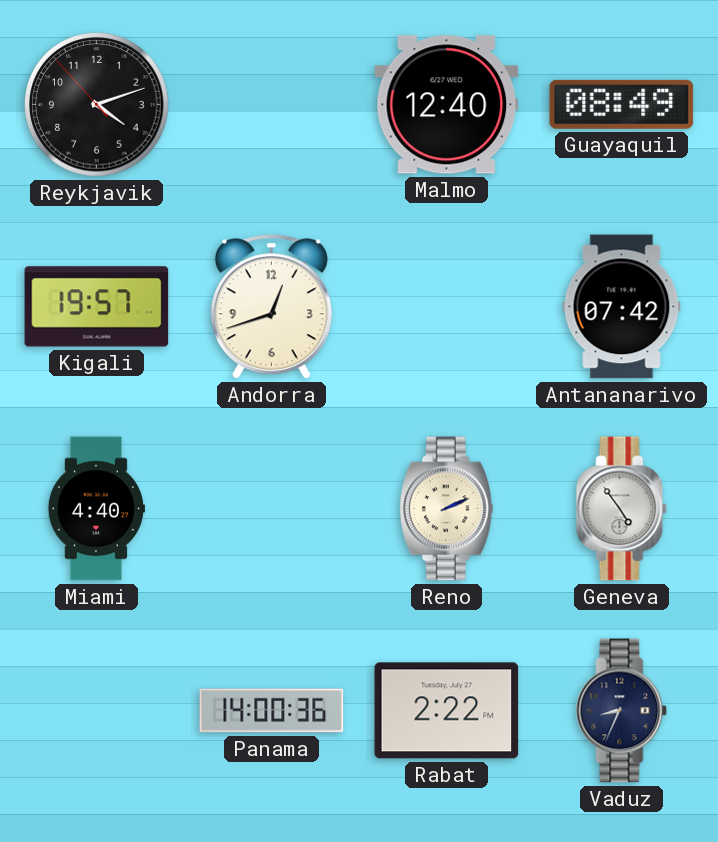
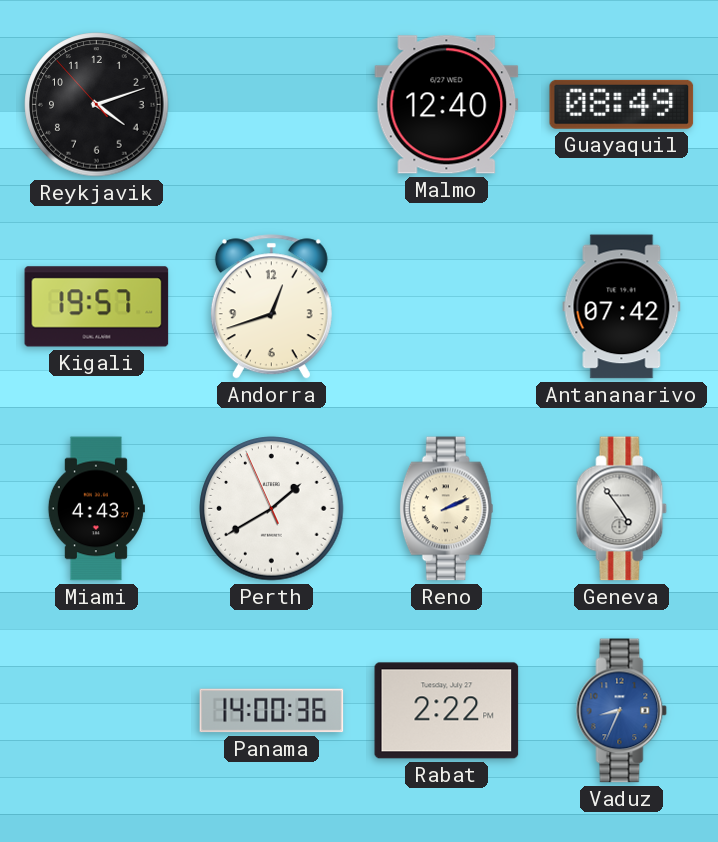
Miami: 4:40 -> 4:43
Perth: none -> 1:39
Vaduz dial: navy -> blue
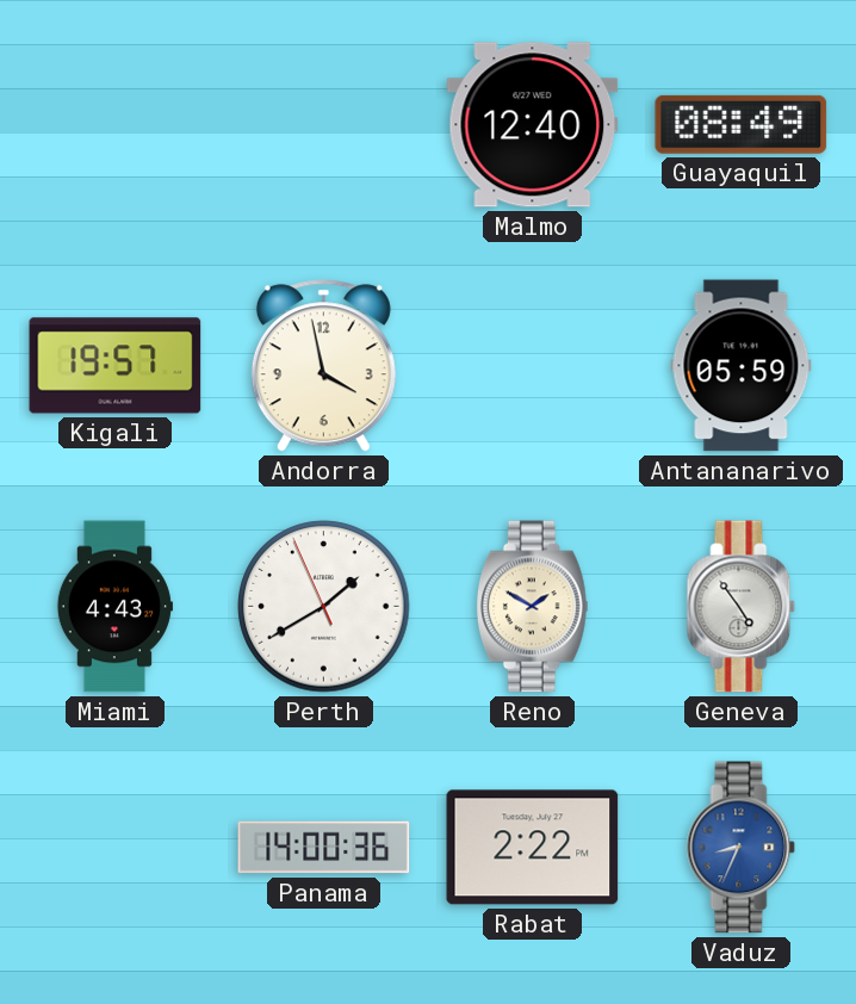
Reykjavik: 4:11 -> none
Andorra: 12:42 -> 3:58
Antananarivo: 07:42 -> 05:59
Reno: 2:11 -> 1:50
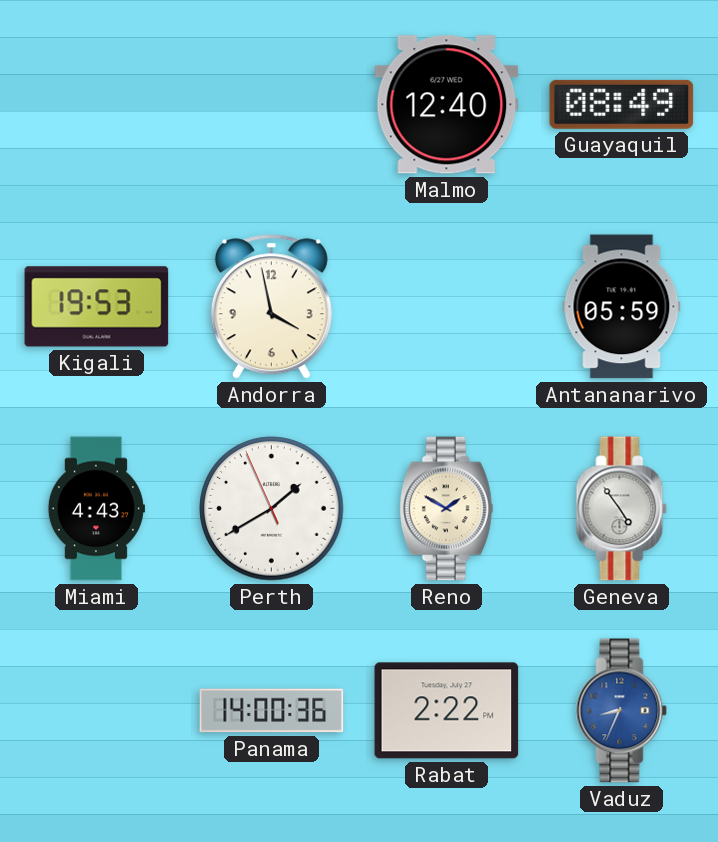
Kigali: 19:57 -> 19:53
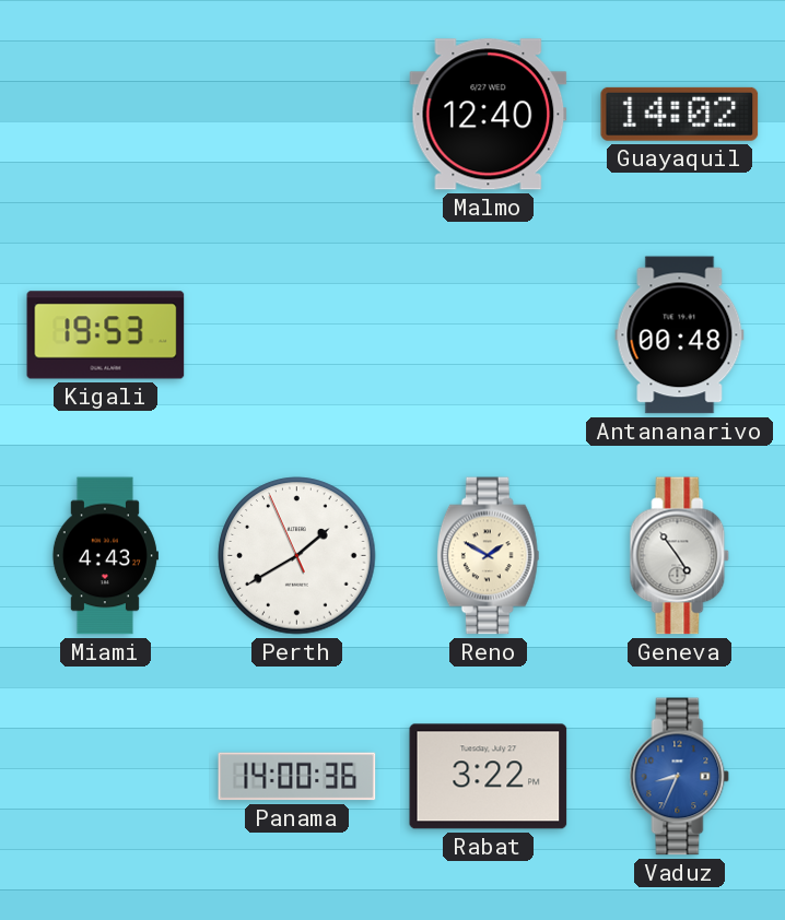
Guayaquil: 08:49 -> 14:02
Andorra: 3:58 -> none
Antananarivo: 05:59 -> 00:48
Rabat: 2:22 -> 3:22
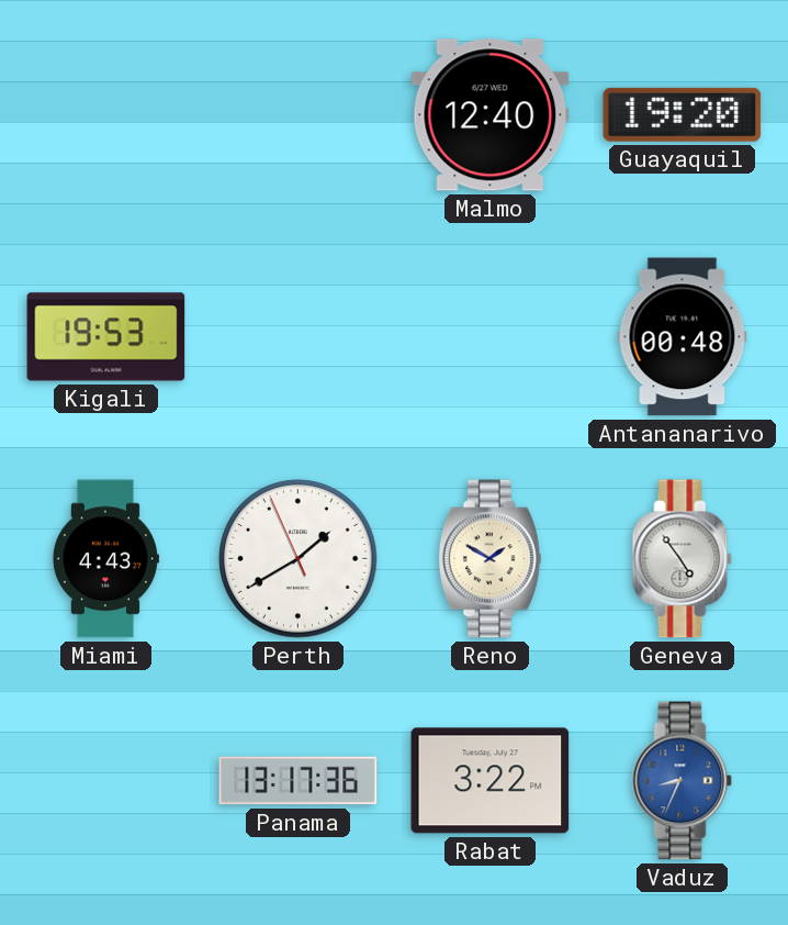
Guayaquil: 14:02 -> 19:20
Panama: 14:00 -> 13:17
